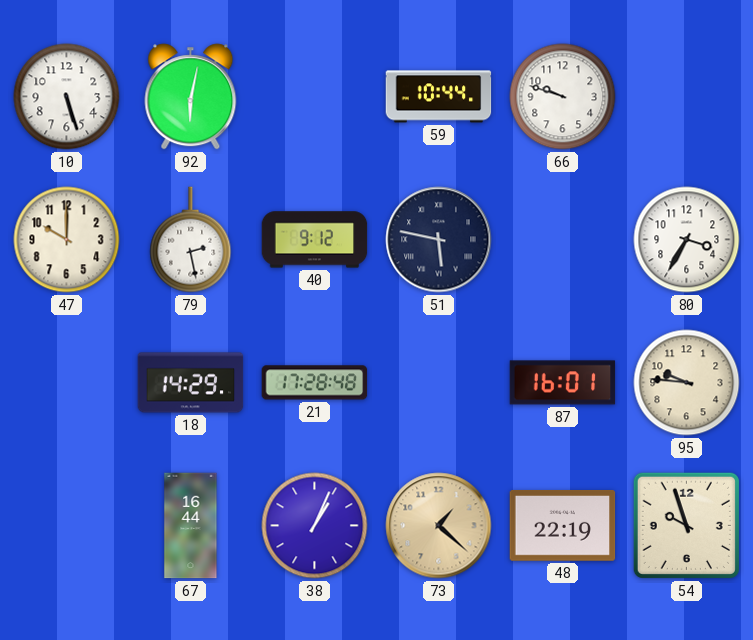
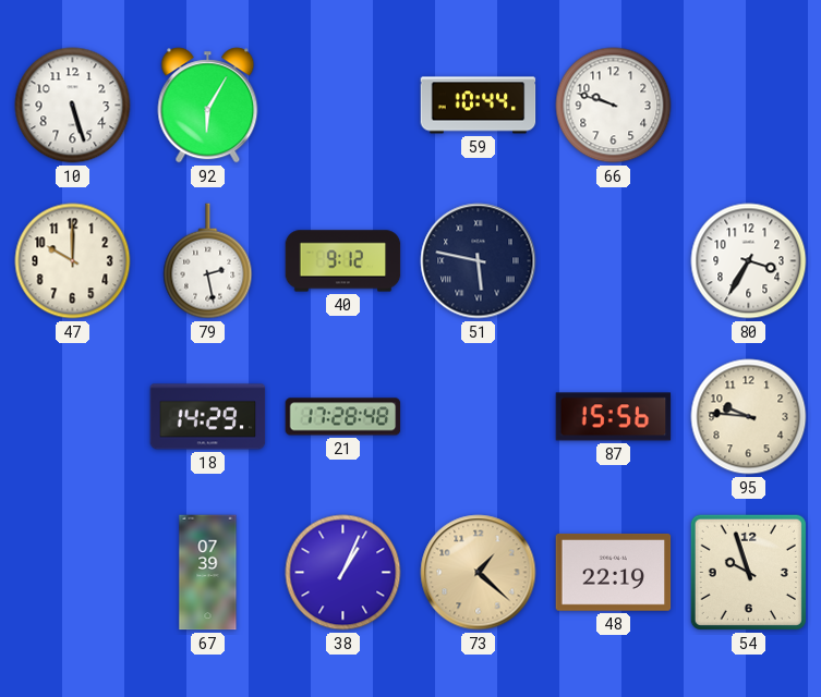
92: 6:02 -> 6:05
87: 16:01 -> 15:56
67: 16:44 -> 07:39
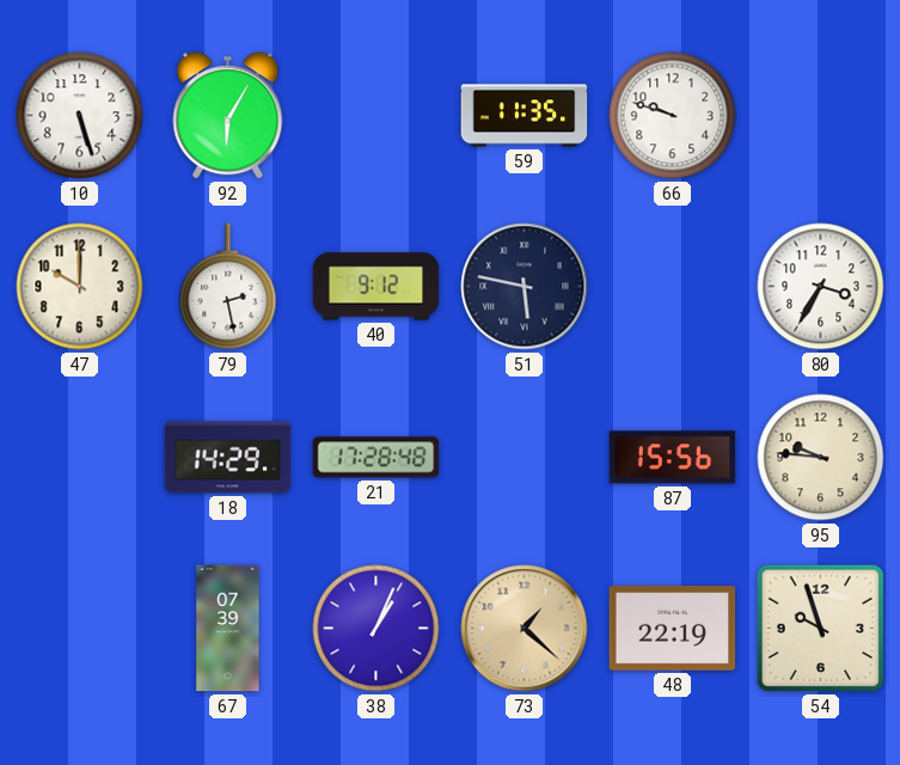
59: 10:44 -> 11:35
